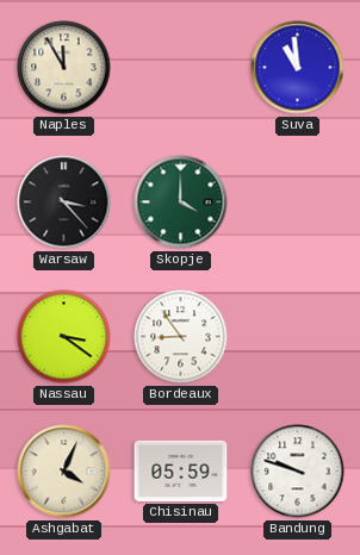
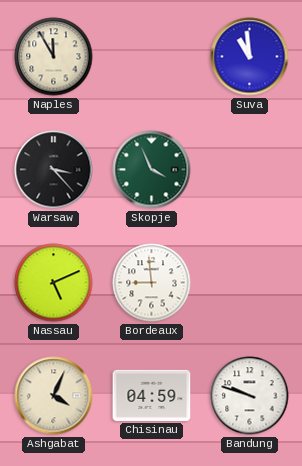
Skopje: 4:00 -> 3:56
Nassau: 3:21 -> 5:11
Bordeaux: 8:54 -> 8:59
Chisinau: 05:59 -> 04:59
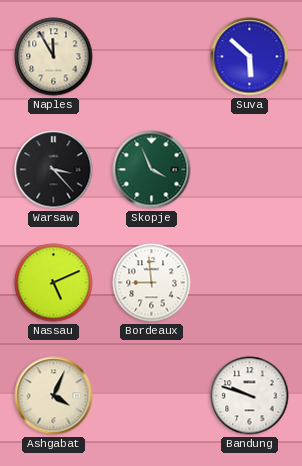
Suva: 10:59 -> 5:52
Chisinau: 04:59 -> none
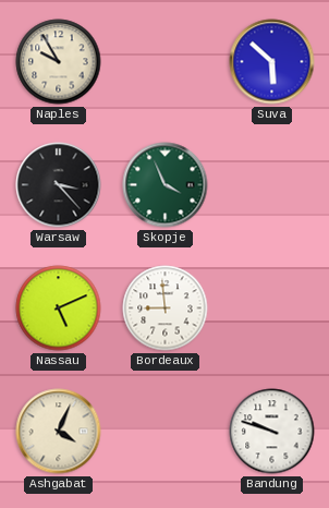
Naples: 11:55 -> 9:55
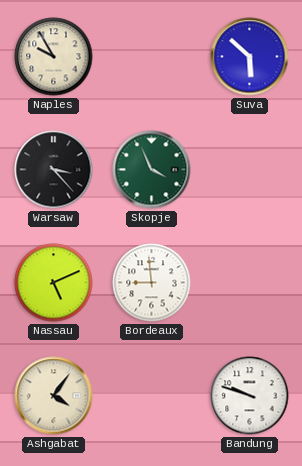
Ashgabat: 4:04 -> 4:06
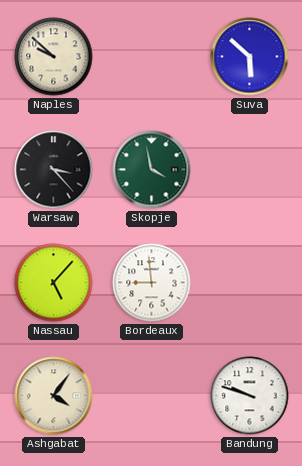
Naples: 9:55 -> 9:52
Skopje: 3:56 -> 3:58
Nassau: 5:11 -> 5:07
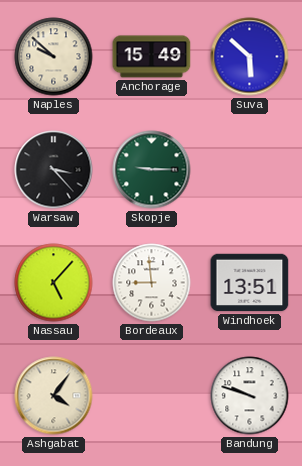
Anchorage: none -> 15:49
Skopje: 3:58 -> 9:15
Windhoek: none -> 13:51
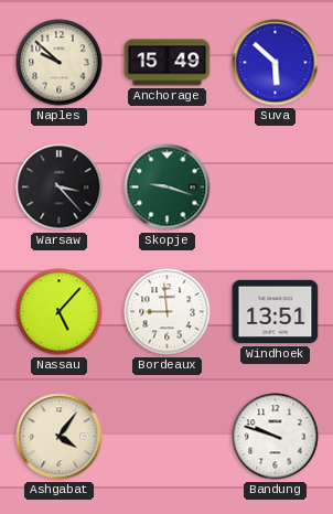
Skopje: 9:15 -> 9:18
